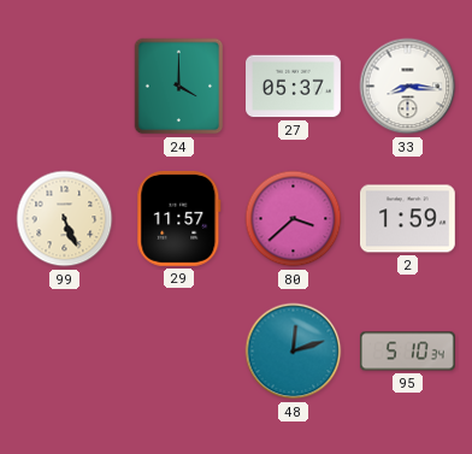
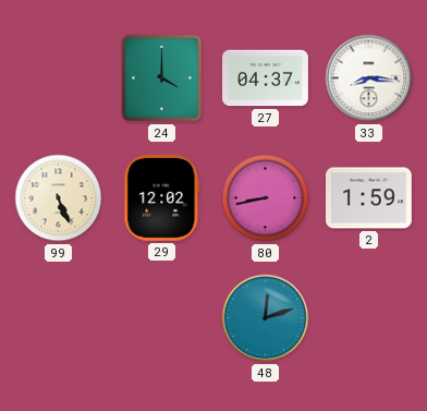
27: 05:37 -> 04:37
29: 11:57 -> 12:02
80: 3:38 -> 8:43
95: 5:10 -> none
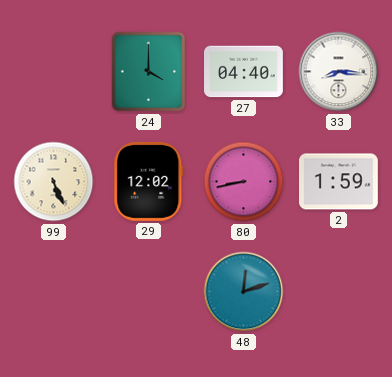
27: 04:37 -> 04:40
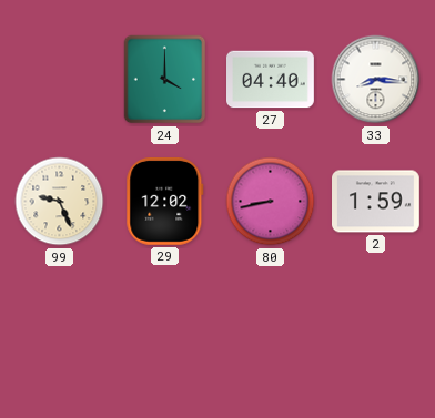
99: 5:26 -> 9:26
48: 12:12 -> none
